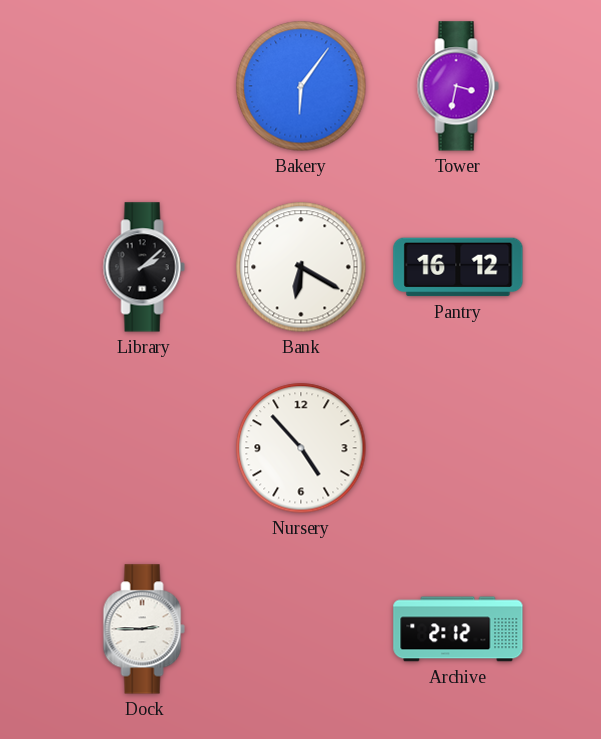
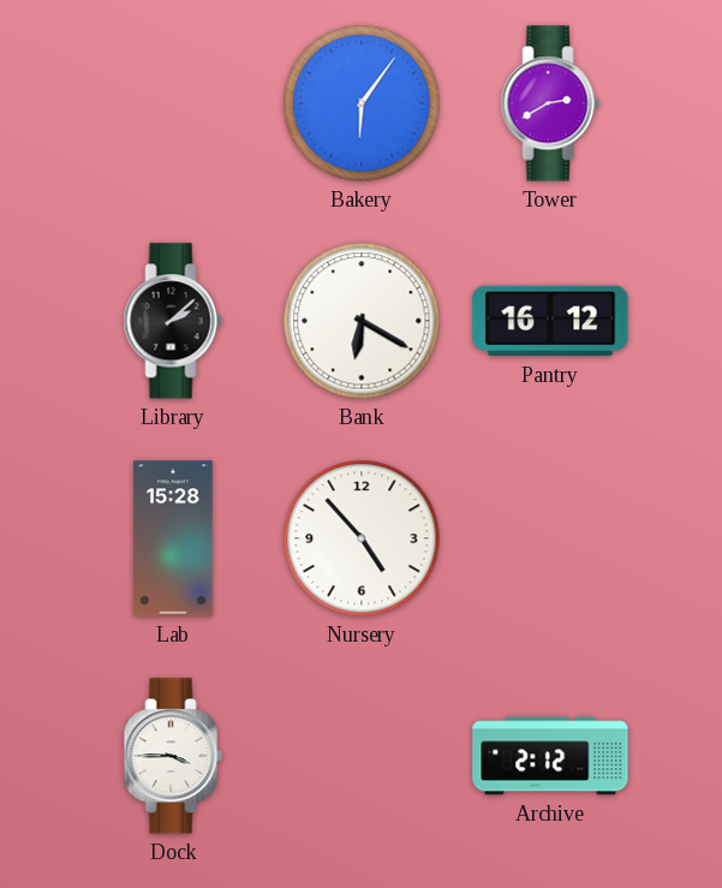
Tower: 3:32 -> 2:40
Lab: none -> 15:28
Dock: 2:45 -> 3:45
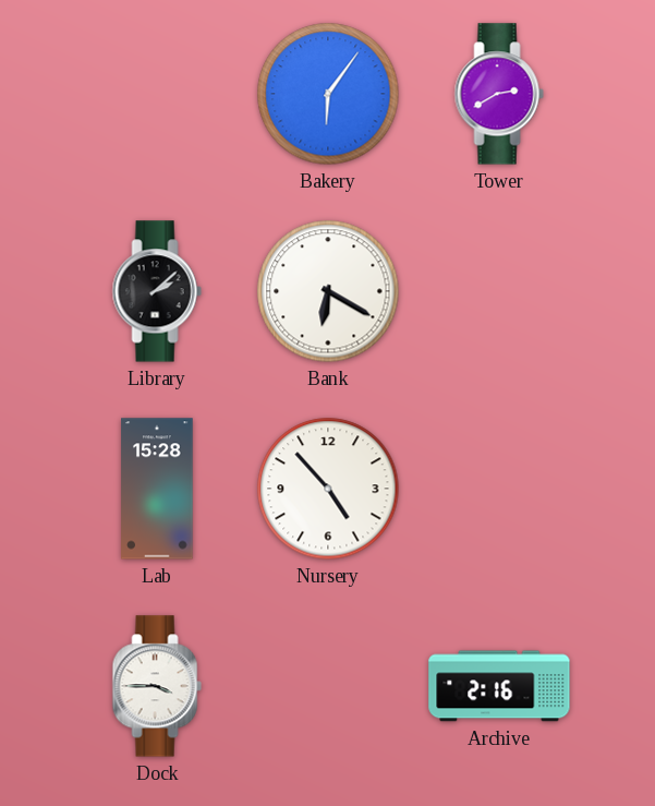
Pantry: 16:12 -> none
Archive: 2:12 -> 2:16
